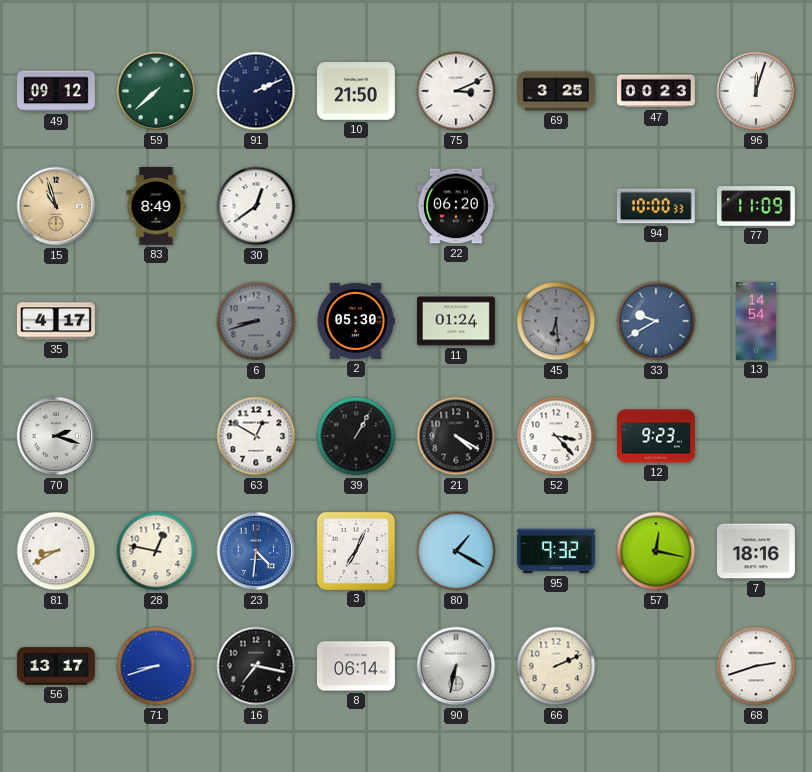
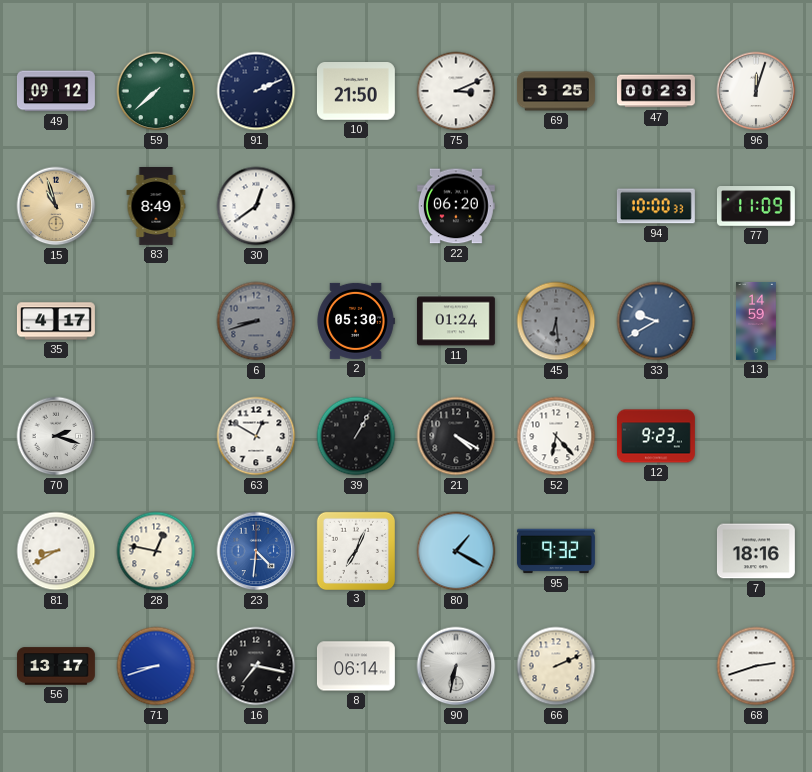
13: 14:54 -> 14:59
52: 3:23 -> 6:23
57: 12:17 -> none
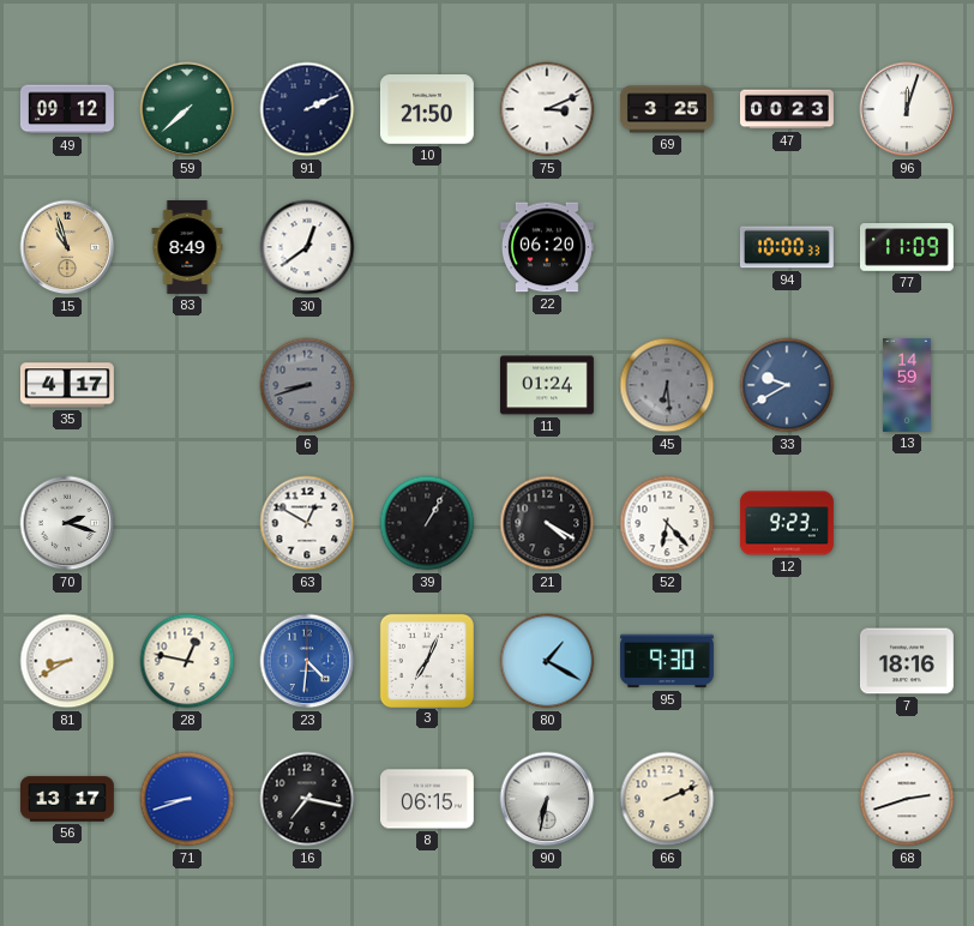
2: 05:30 -> none
95: 9:32 -> 9:30
8: 06:14 -> 06:15
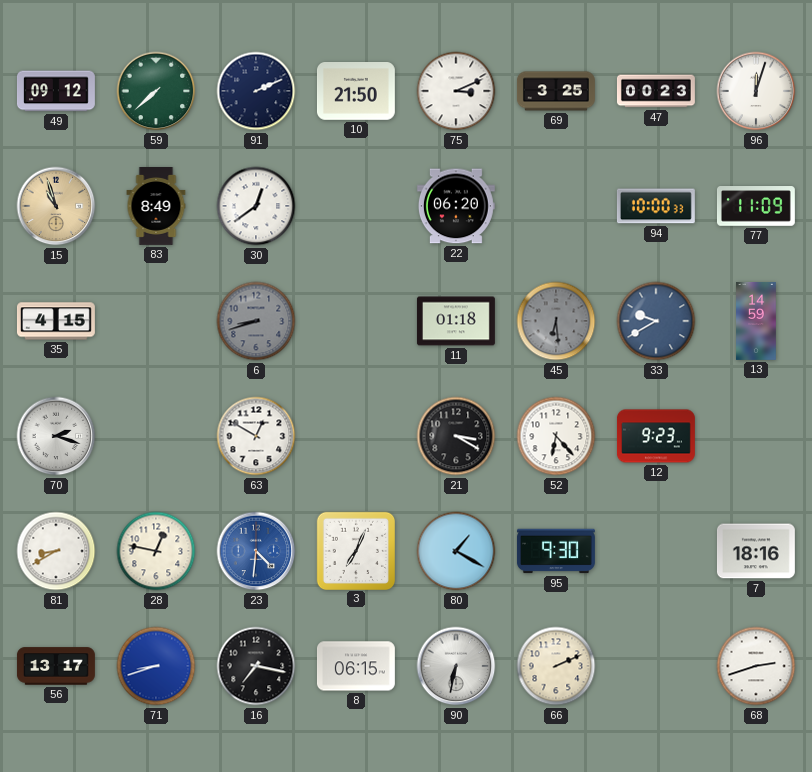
35: 4:17 -> 4:15
11: 01:24 -> 01:18
39: 1:05 -> none
21: 4:20 -> 3:20
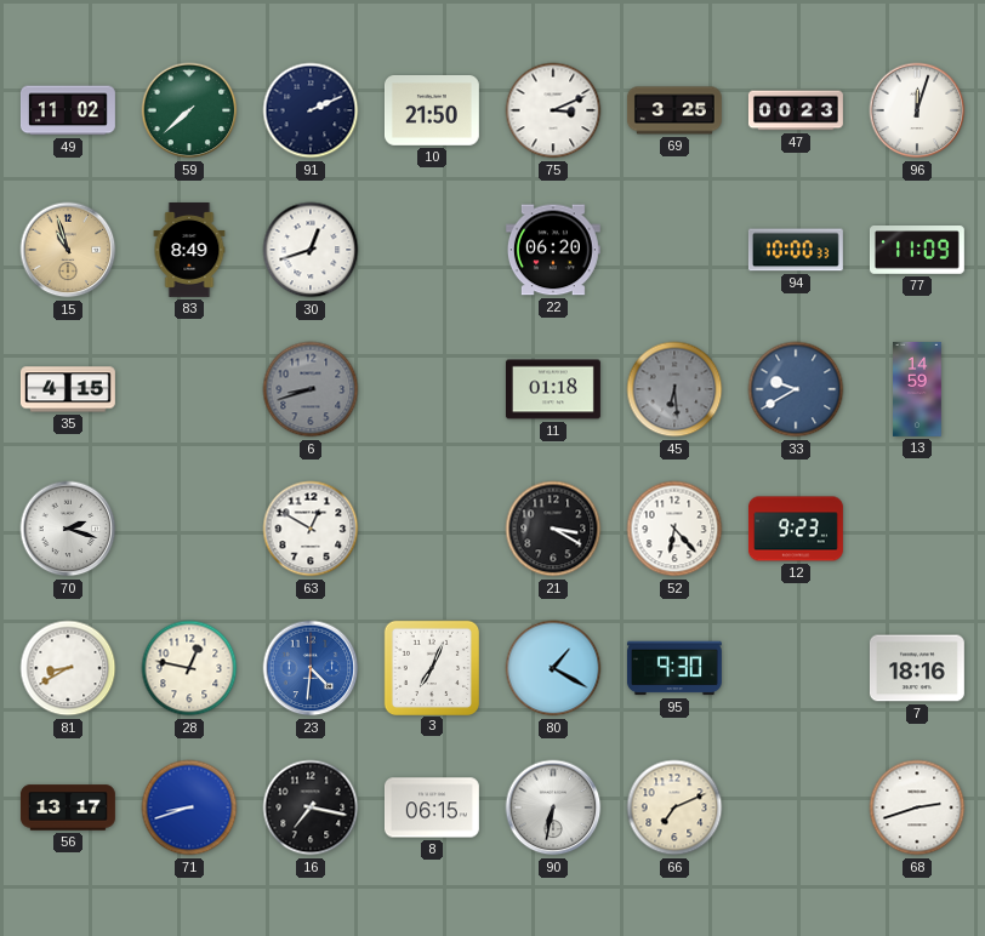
49: 09:12 -> 11:02
30: 12:39 -> 12:42
66: 2:11 -> 7:11
